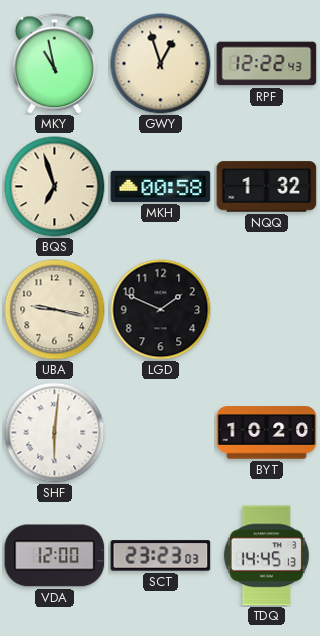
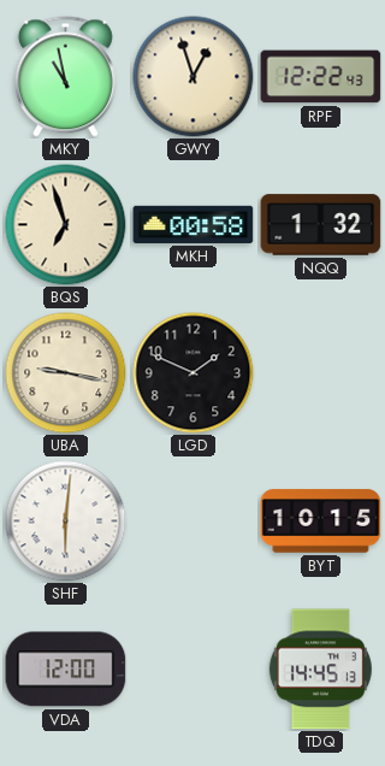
BYT: 10:20 -> 10:15
SCT: 23:23 -> none
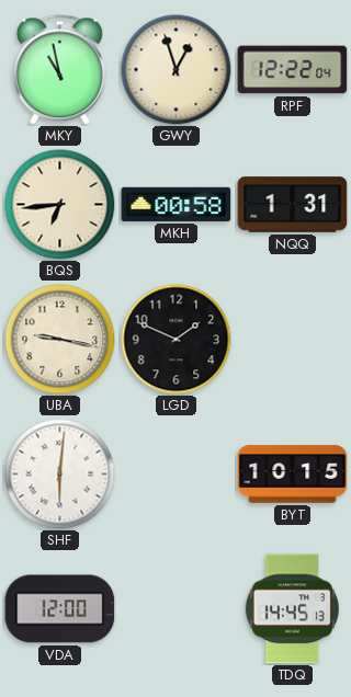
RPF: 12:22:43 -> 12:22:04
BQS: 6:57 -> 6:44
NQQ: 1:32 -> 1:31
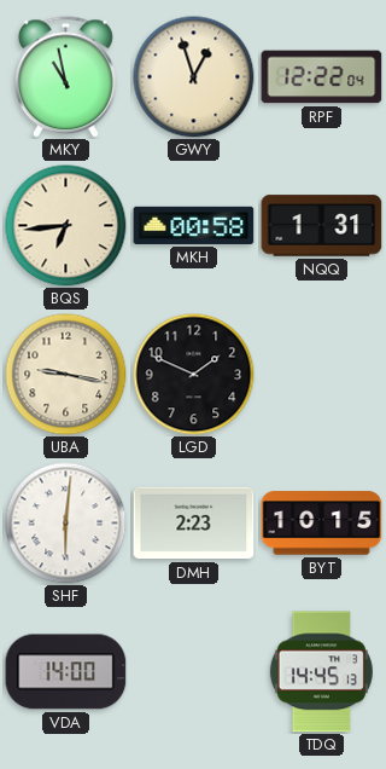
DMH: none -> 2:23
VDA: 12:00 -> 14:00
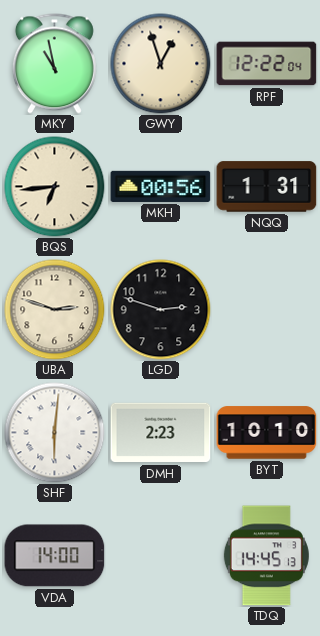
MKH: 00:58 -> 00:56
UBA: 9:17 -> 2:48
LGD: 1:49 -> 2:48
BYT: 10:15 -> 10:10
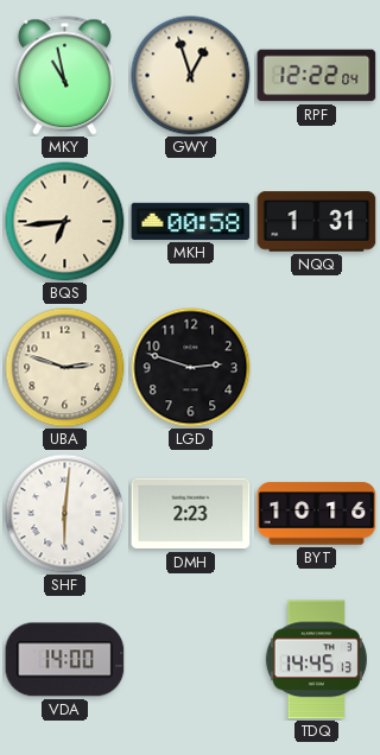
MKH: 00:56 -> 00:58
BYT: 10:10 -> 10:16
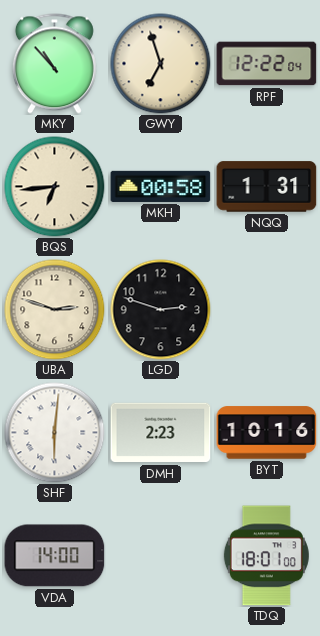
MKY: 10:58 -> 10:53
GWY: 12:57 -> 6:57
TDQ: 14:45 -> 18:01
